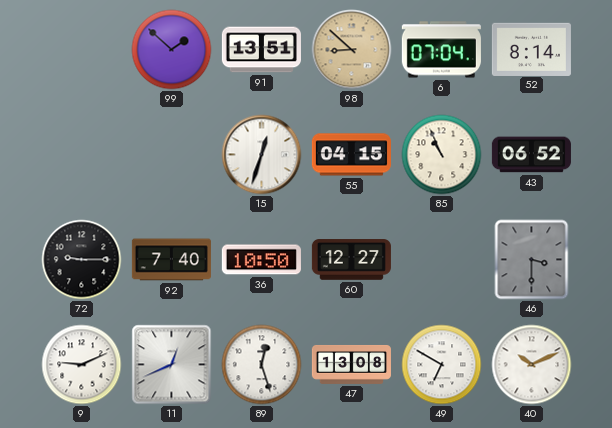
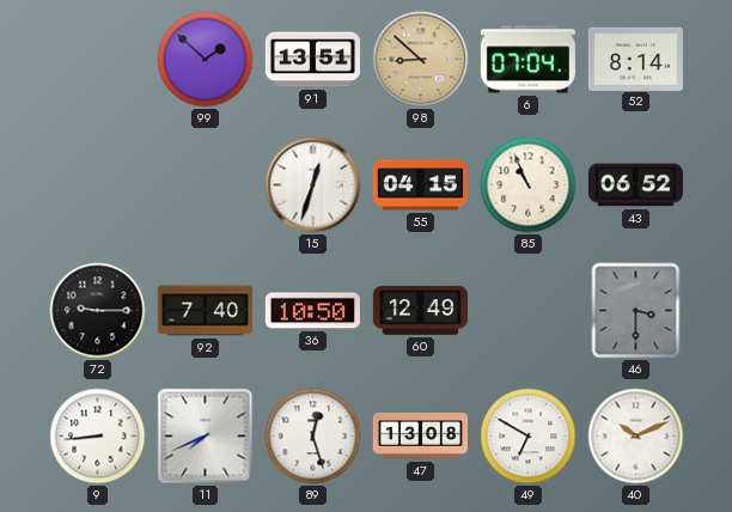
60: 12:27 -> 12:49
9: 9:11 -> 8:44
11: 12:41 -> 7:41
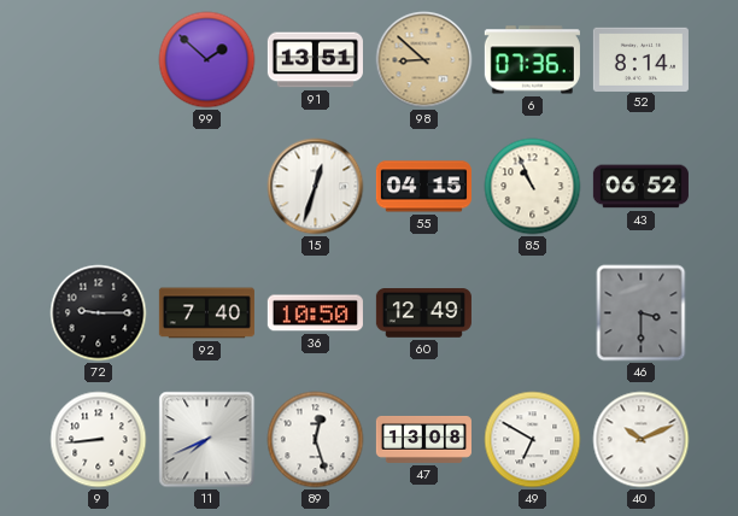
6: 07:04 -> 07:36
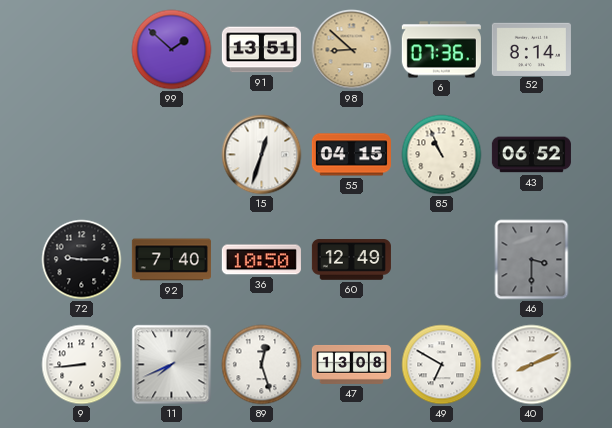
40: 10:11 -> 8:11
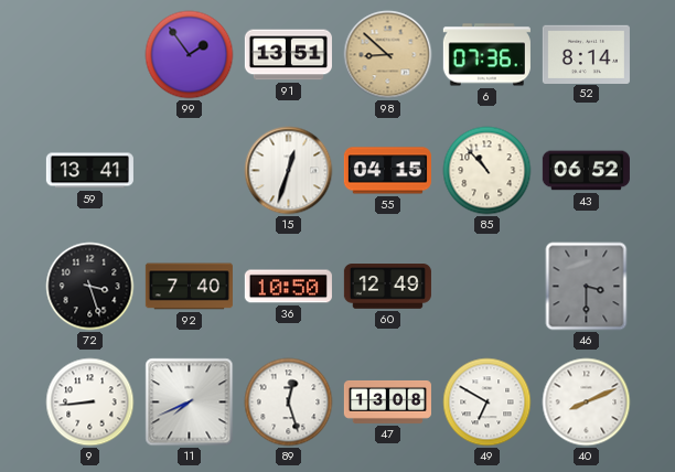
99: 1:52 -> 1:54
59: none -> 13:41
85: 10:56 -> 10:53
72: 9:15 -> 3:27
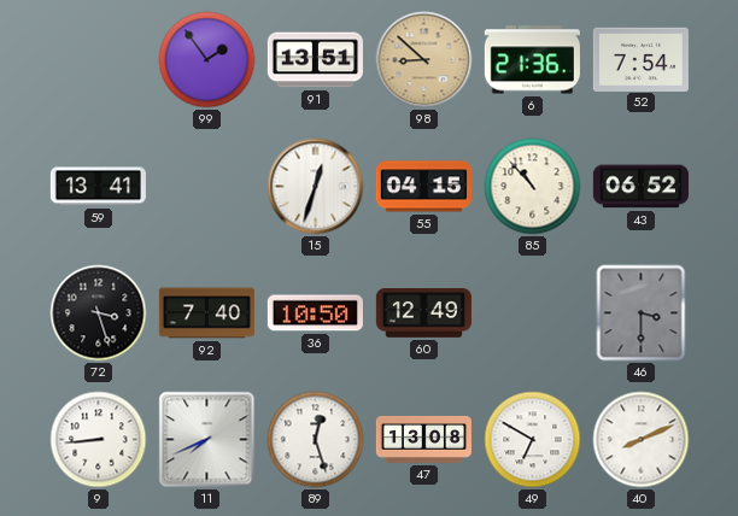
6: 07:36 -> 21:36
52: 8:14 -> 7:54
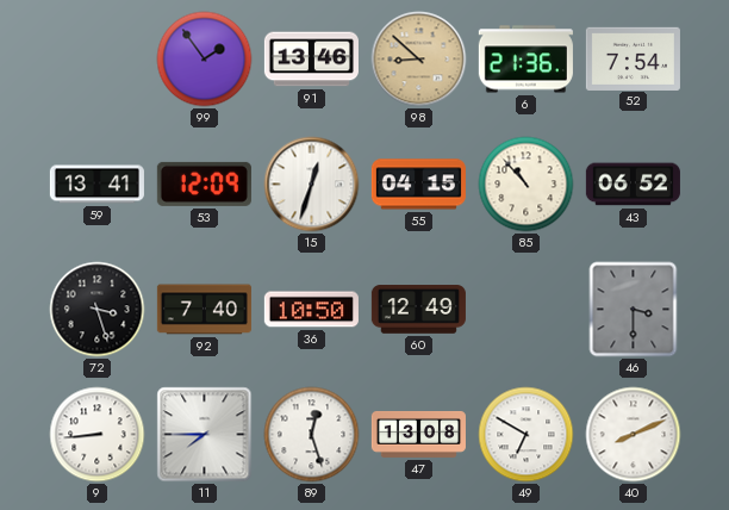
91: 13:51 -> 13:46
53: none -> 12:09
11: 7:41 -> 7:45
